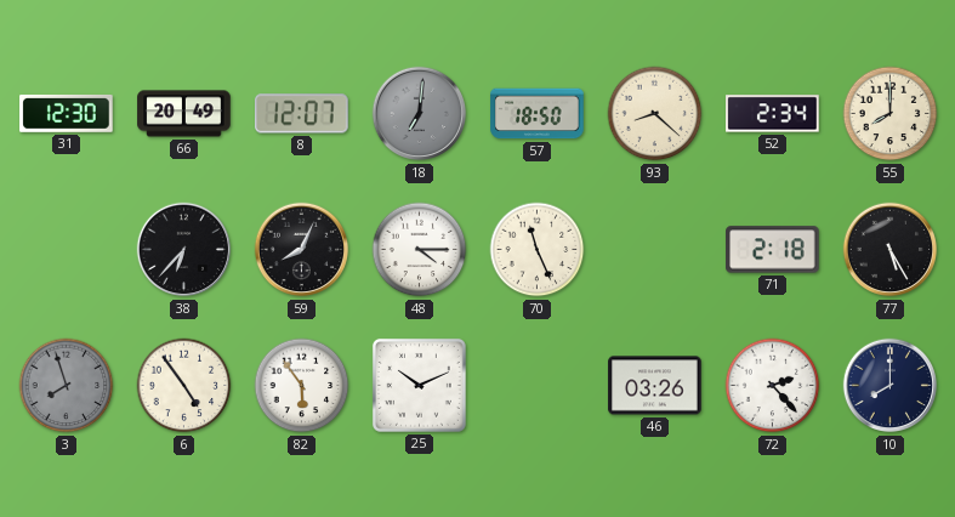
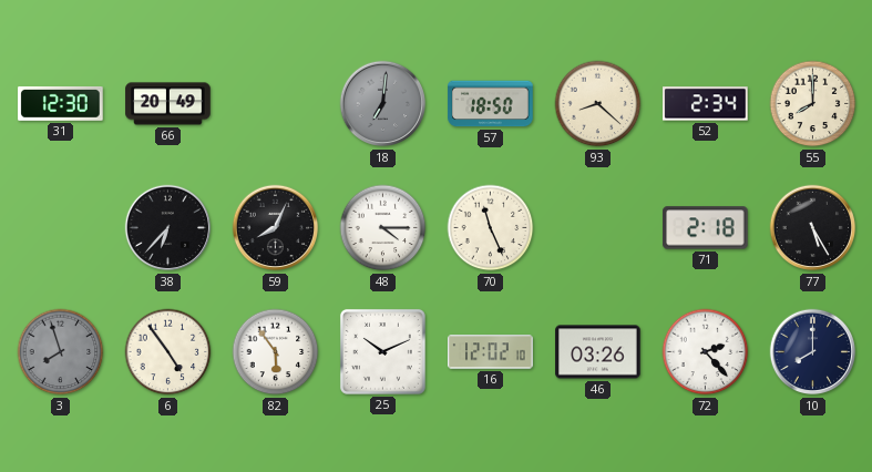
8: 12:07 -> none
16: none -> 12:02
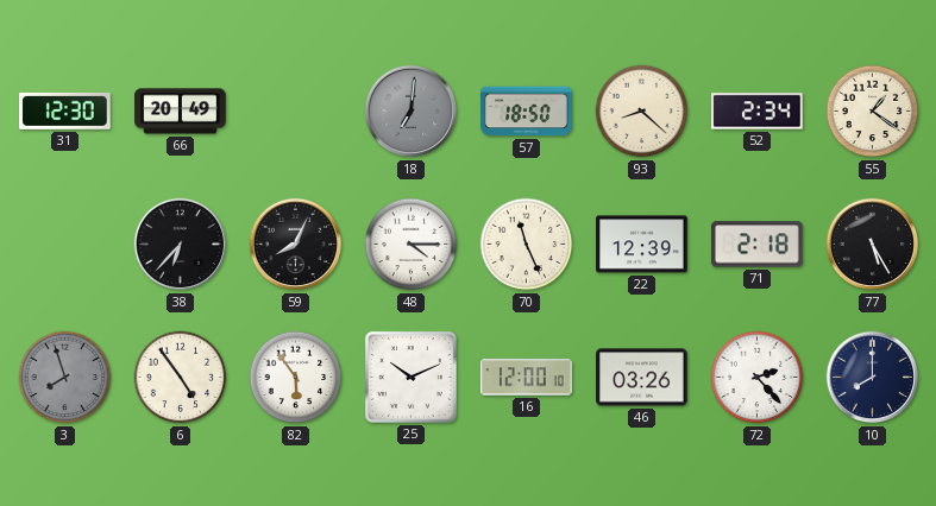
55: 8:00 -> 1:21
22: none -> 12:39
16: 12:02 -> 12:00
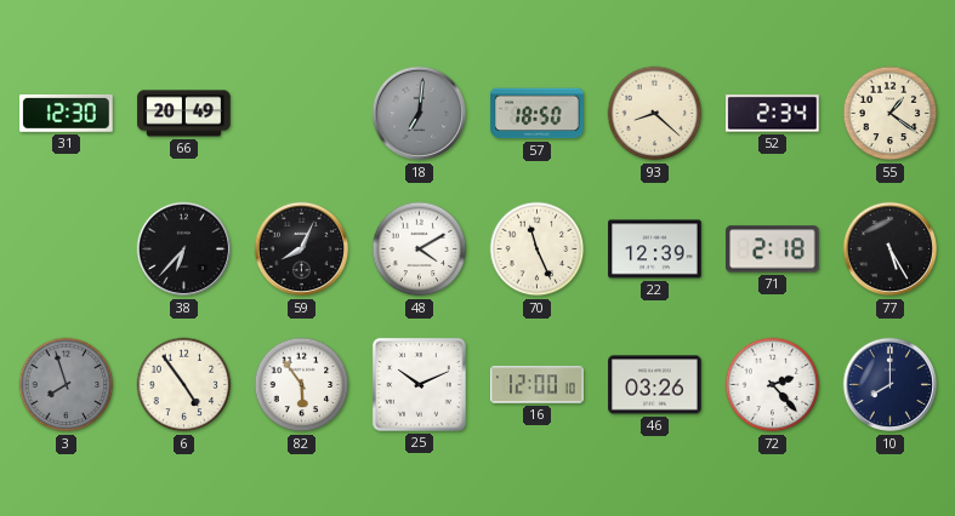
48: 4:15 -> 4:10
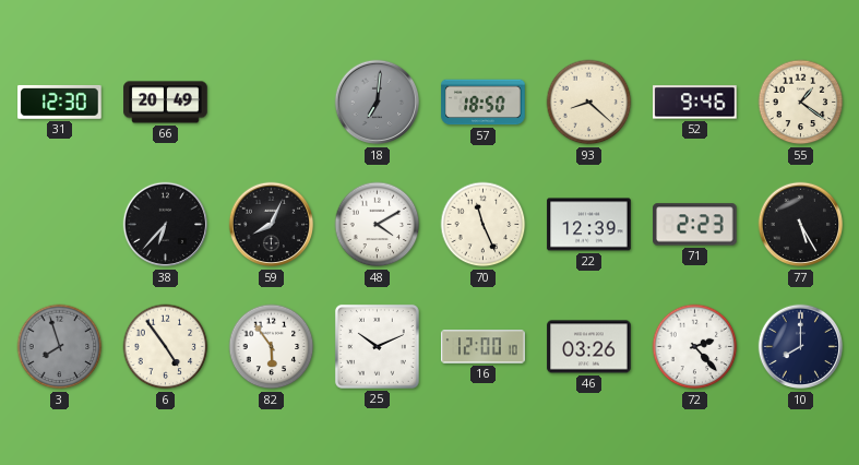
52: 2:34 -> 9:46
71: 2:18 -> 2:23
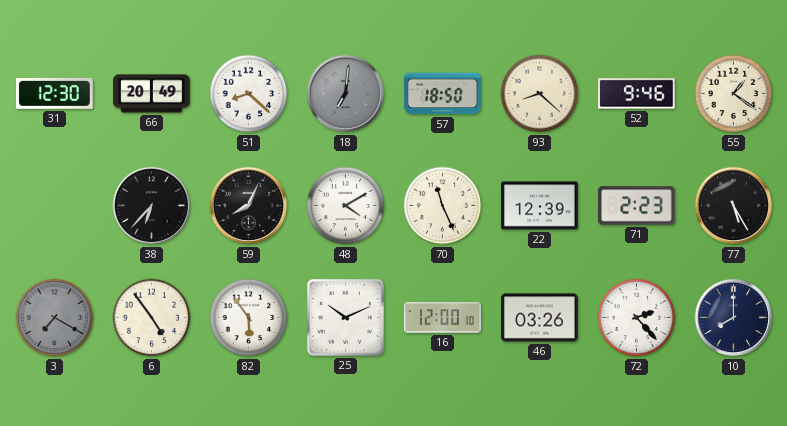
51: none -> 8:22
3: 7:57 -> 7:20
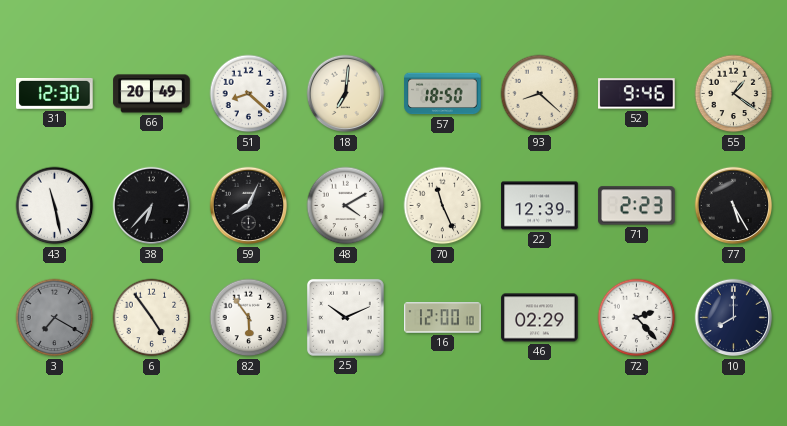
18 dial: grey -> cream
43: none -> 11:28
46: 03:26 -> 02:29
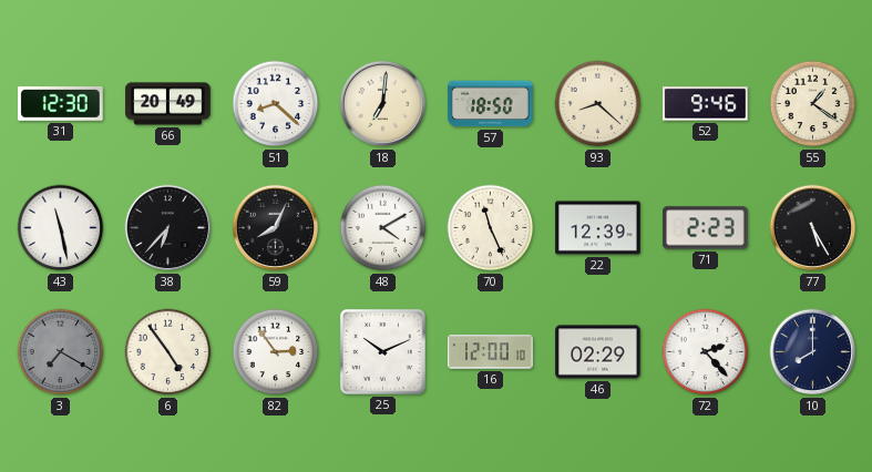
82: 5:54 -> 2:54
